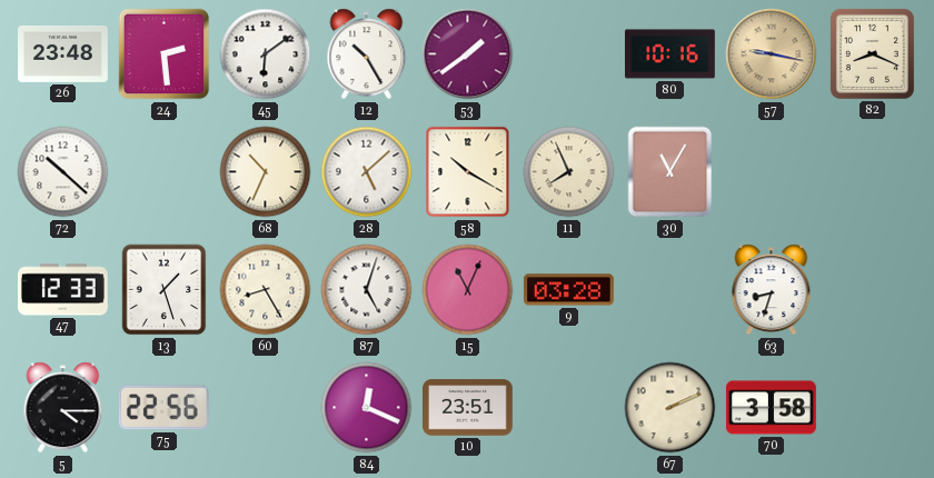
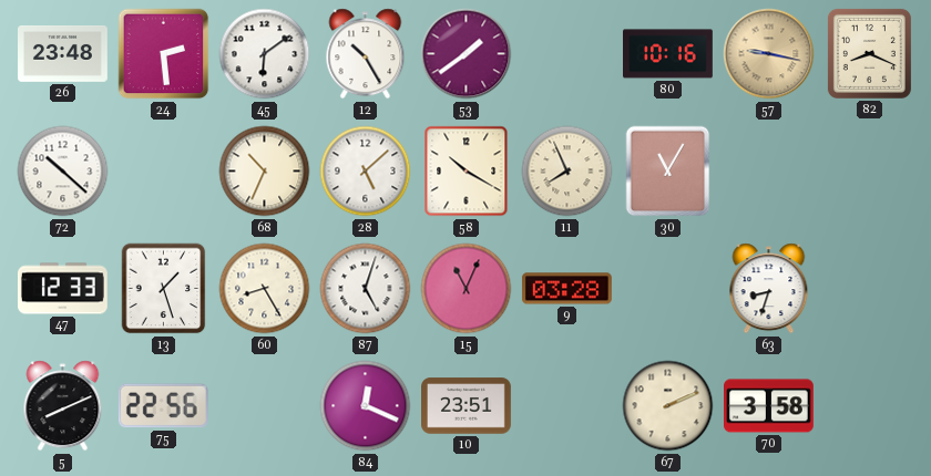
5: 4:15 -> 8:11
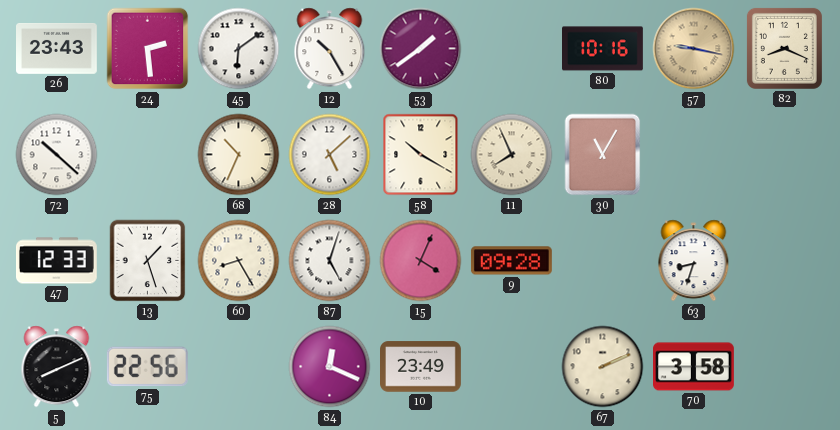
26: 23:48 -> 23:43
15: 11:04 -> 4:04
9: 03:28 -> 09:28
10: 23:51 -> 23:49
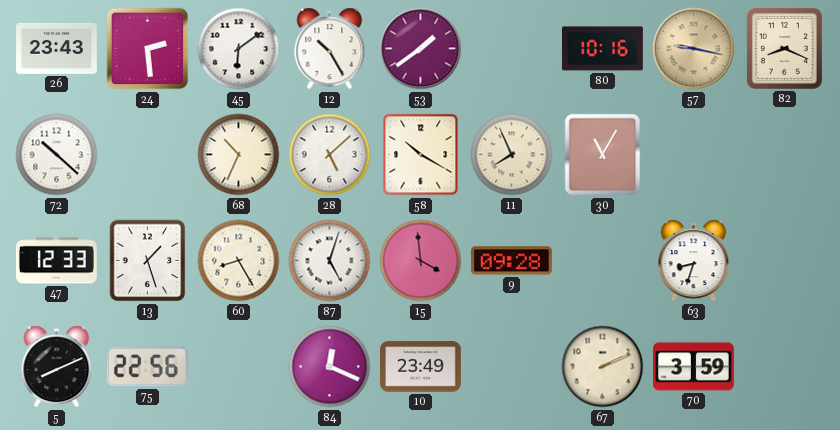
15: 4:04 -> 3:59
70: 3:58 -> 3:59
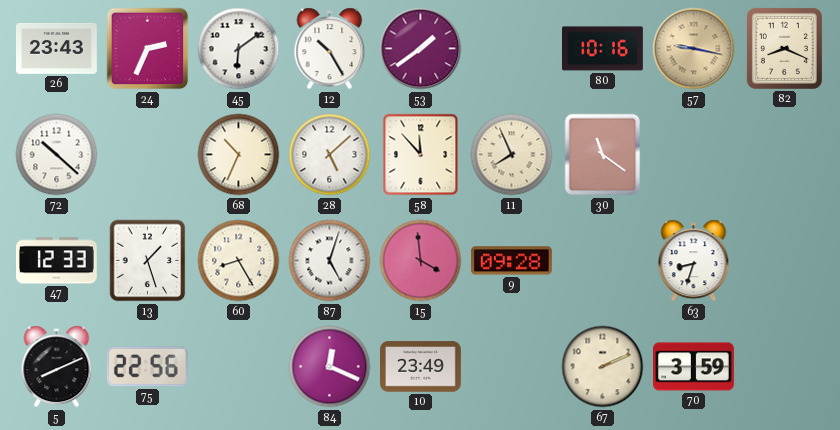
24: 2:29 -> 2:34
58: 10:20 -> 11:53
30: 11:05 -> 11:21
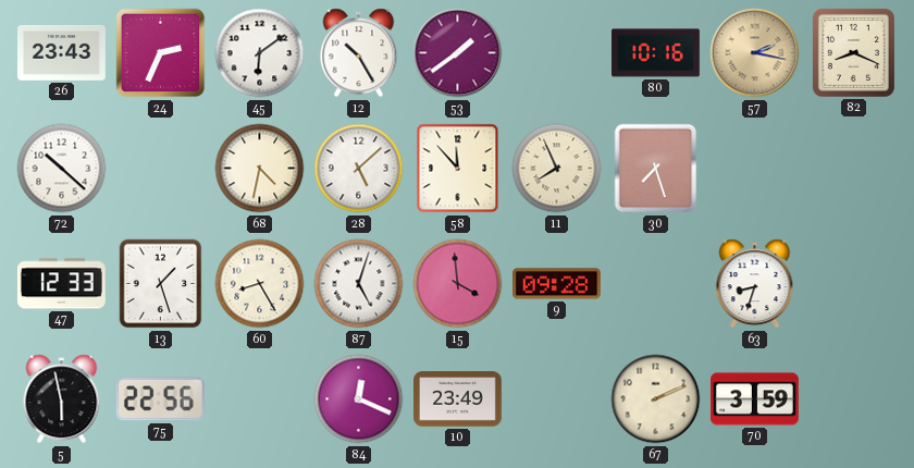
57: 9:17 -> 2:17
68: 10:34 -> 4:32
30: 11:21 -> 7:27
5: 8:11 -> 5:58
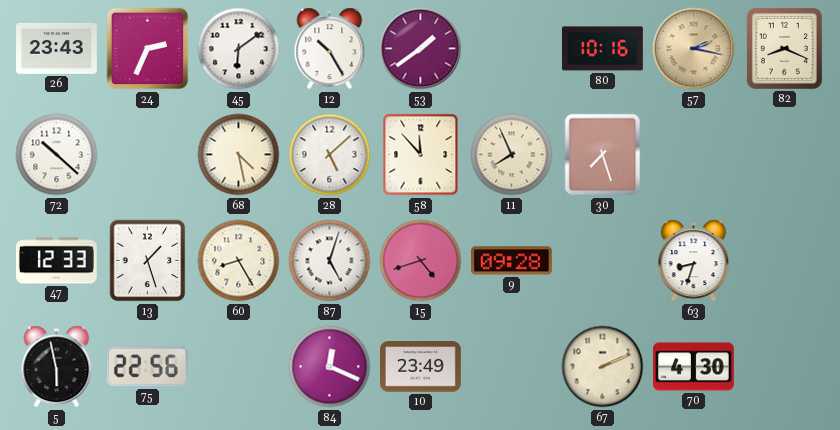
68: 4:32 -> 4:28
15: 3:59 -> 4:42
70: 3:59 -> 4:30
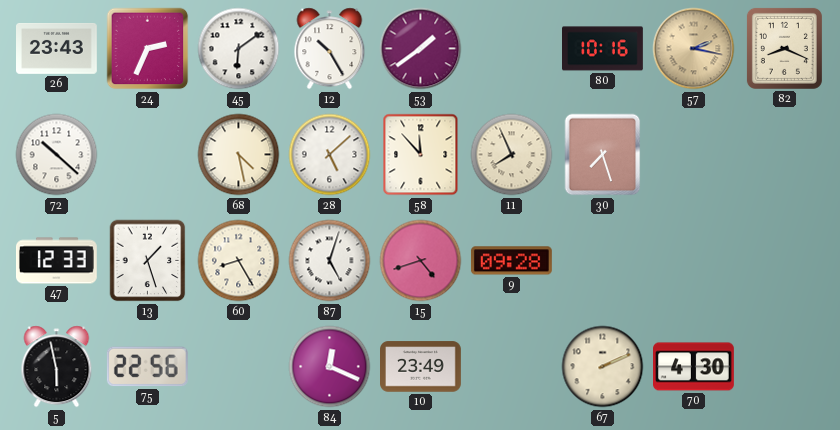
63: 8:33 -> none
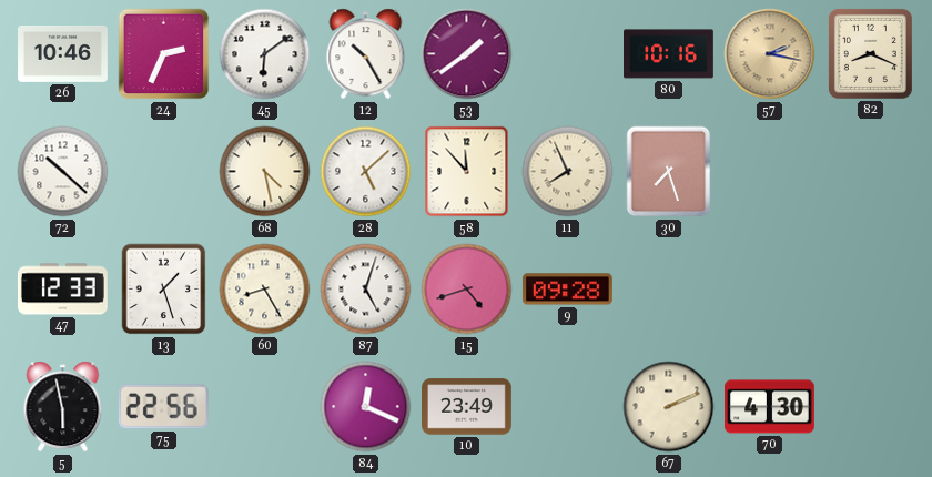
26: 23:43 -> 10:46
